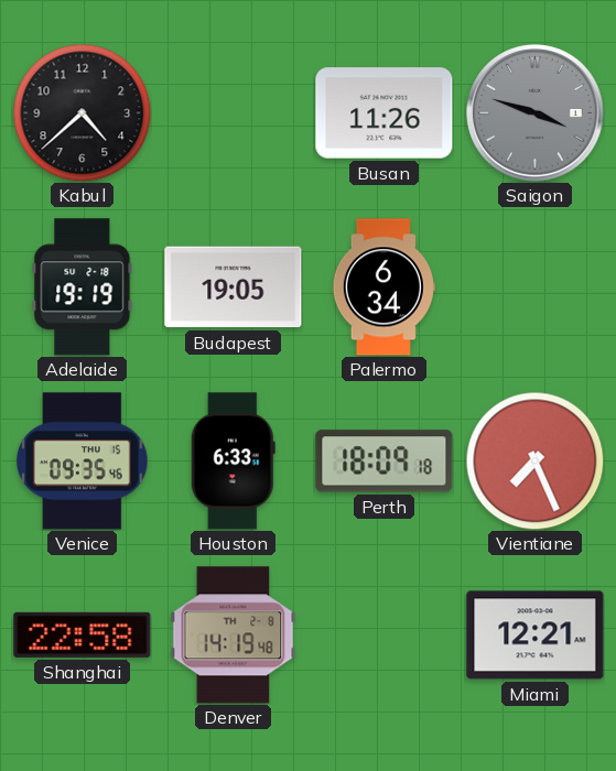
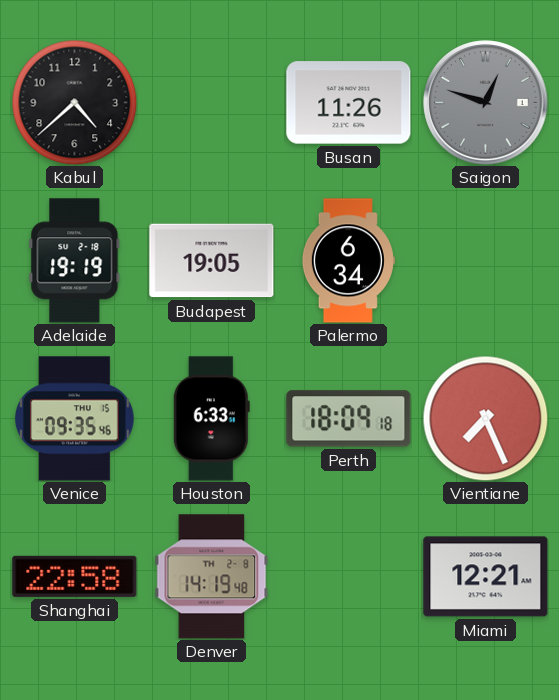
Saigon: 3:48 -> 12:48
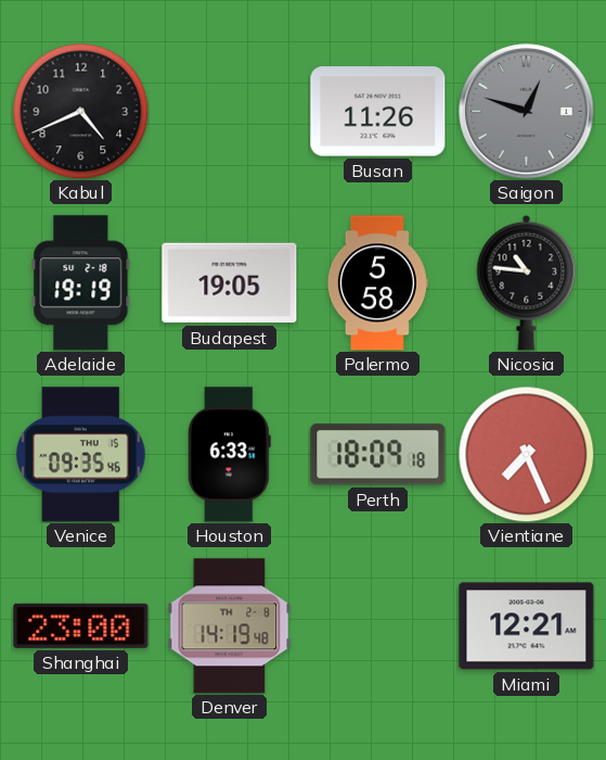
Kabul: 4:38 -> 4:41
Palermo: 6:34 -> 5:58
Nicosia: none -> 10:46
Shanghai: 22:58 -> 23:00
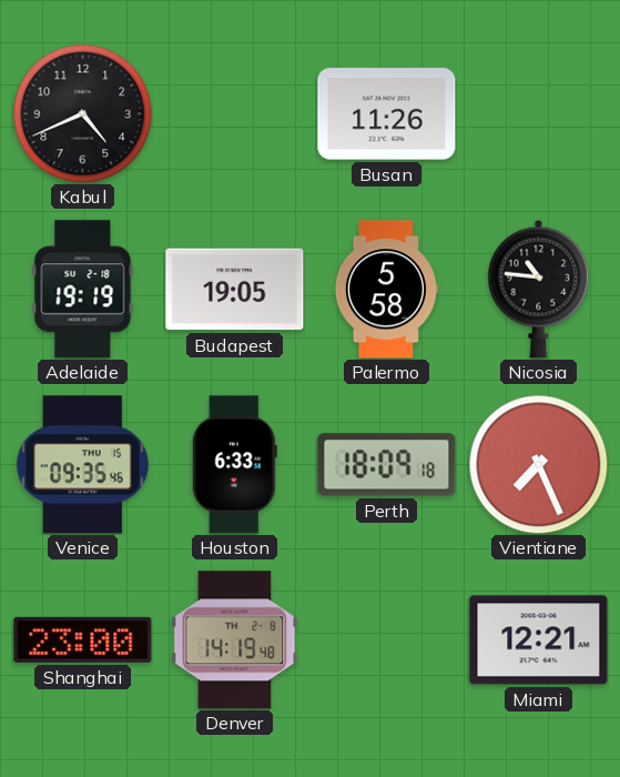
Saigon: 12:48 -> none
